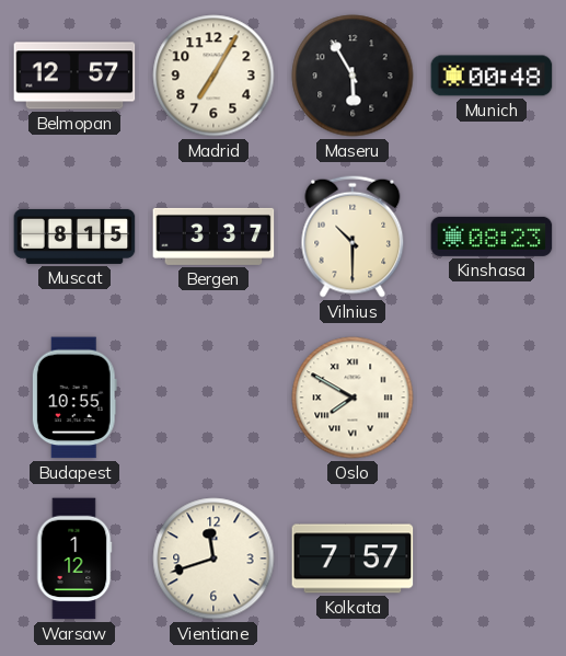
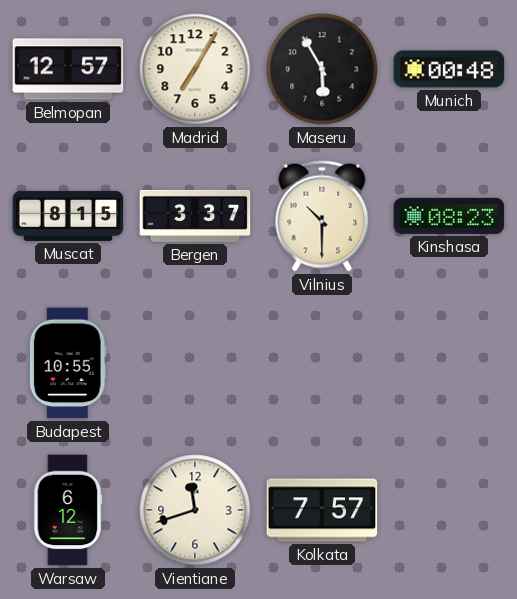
Oslo: 7:50 -> none
Warsaw: 1:12 -> 6:12
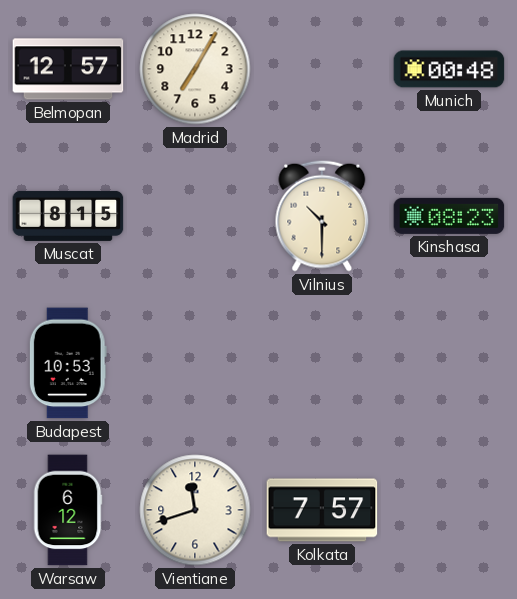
Maseru: 5:55 -> none
Bergen: 3:37 -> none
Budapest: 10:55 -> 10:53
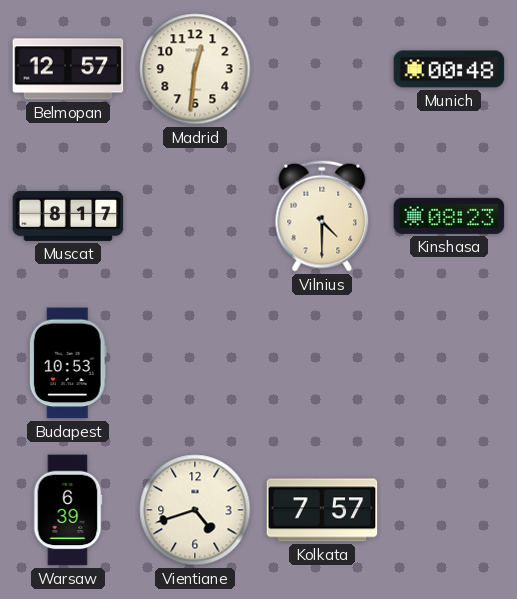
Madrid: 7:05 -> 12:31
Muscat: 8:15 -> 8:17
Vilnius: 10:30 -> 4:30
Warsaw: 6:12 -> 6:39
Vientiane: 11:42 -> 4:42
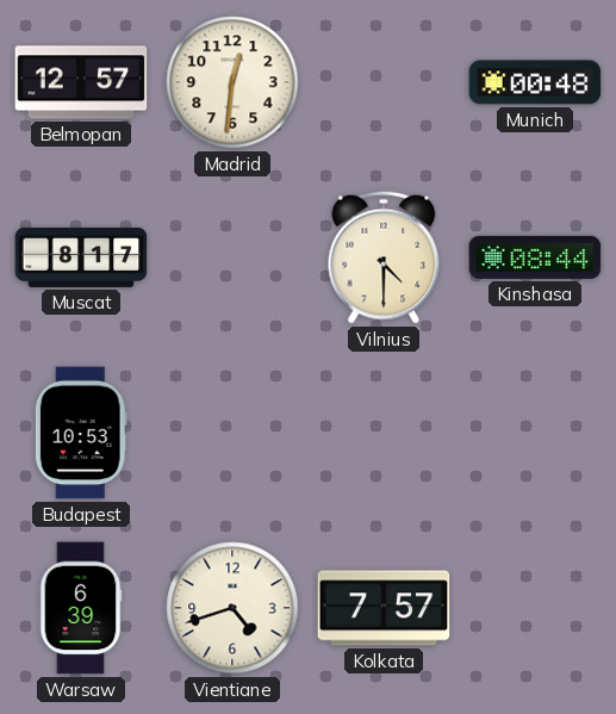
Kinshasa: 08:23 -> 08:44
